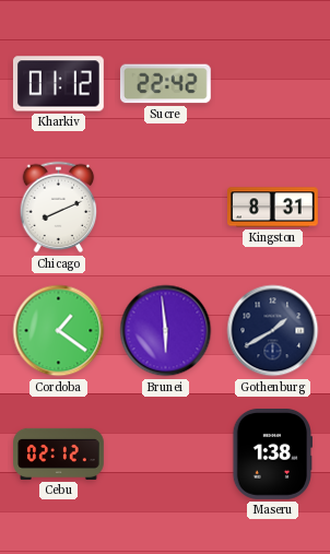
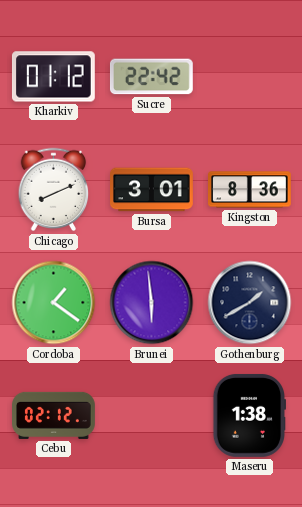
Bursa: none -> 3:01
Kingston: 8:31 -> 8:36
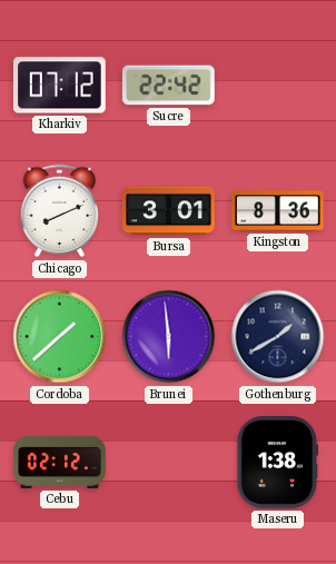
Kharkiv: 01:12 -> 07:12
Cordoba: 1:21 -> 1:38
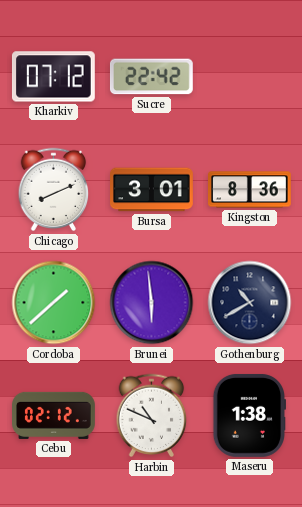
Gothenburg: 1:40 -> 10:40
Harbin: none -> 10:49
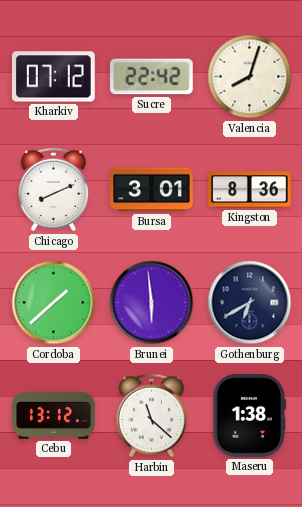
Valencia: none -> 8:03
Gothenburg: 10:40 -> 6:40
Cebu: 02:12 -> 13:12
Harbin: 10:49 -> 11:22
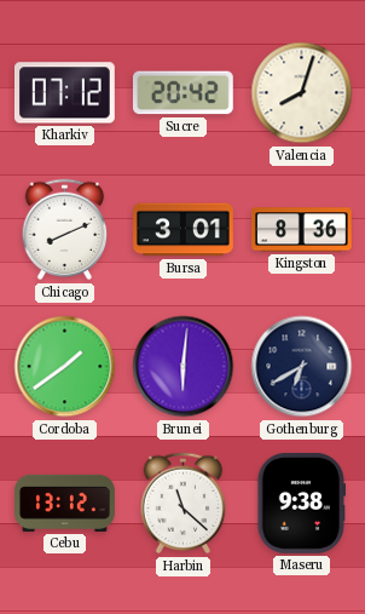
Sucre: 22:42 -> 20:42
Cordoba: 1:38 -> 1:39
Brunei: 5:59 -> 6:01
Maseru: 1:38 -> 9:38
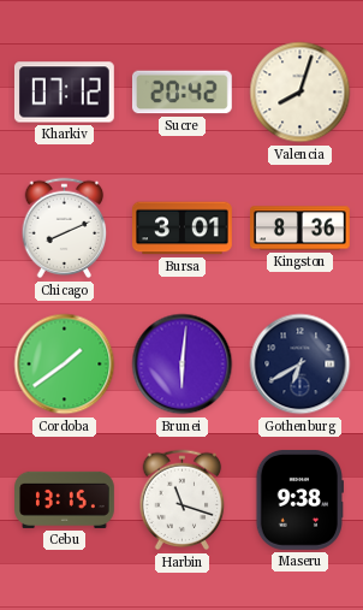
Cebu: 13:12 -> 13:15
Harbin: 11:22 -> 11:18
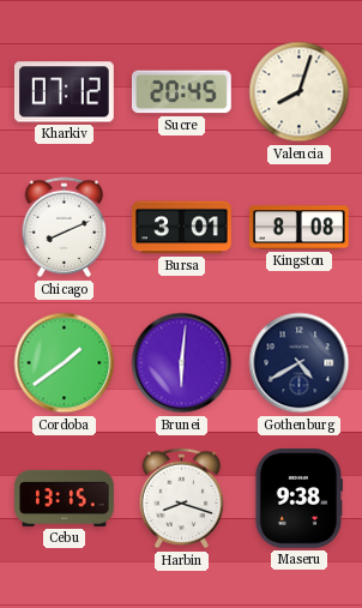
Sucre: 20:42 -> 20:45
Kingston: 8:36 -> 8:08
Gothenburg: 6:40 -> 4:40
Harbin: 11:18 -> 8:18
